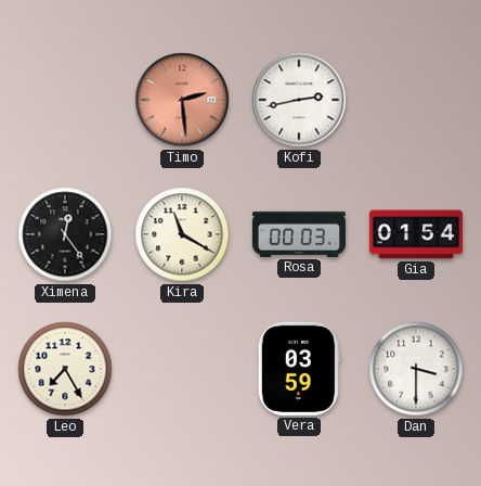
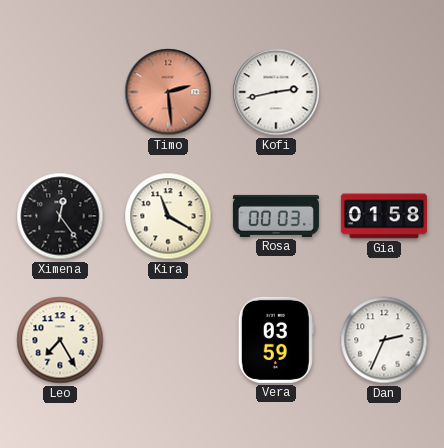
Gia: 01:54 -> 01:58
Dan: 3:30 -> 2:34
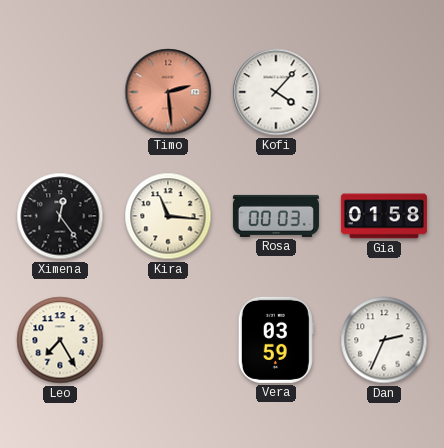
Kofi: 2:43 -> 4:07
Kira: 11:20 -> 11:16
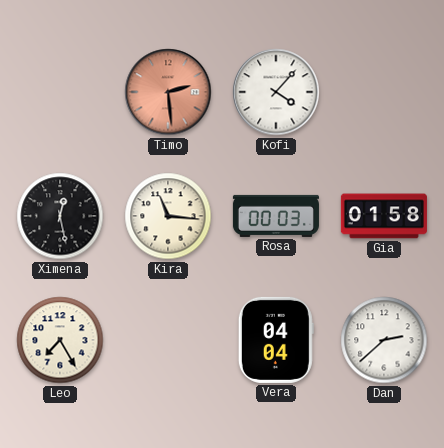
Ximena: 12:24 -> 12:28
Vera: 03:59 -> 04:04
Dan: 2:34 -> 2:38
